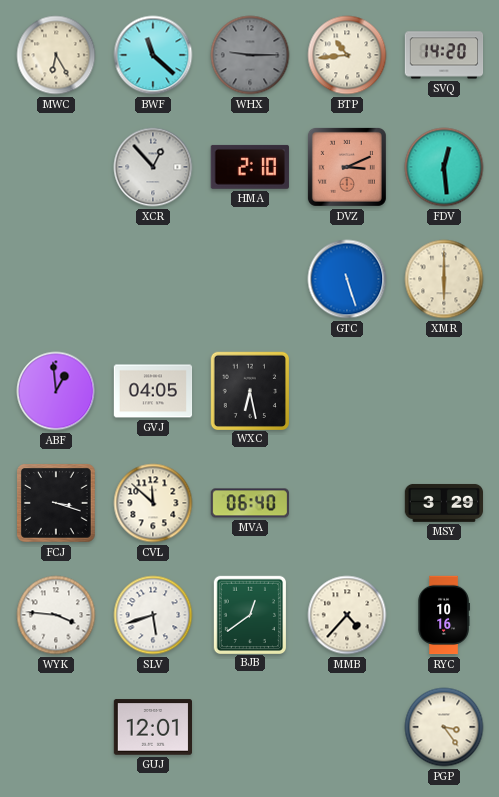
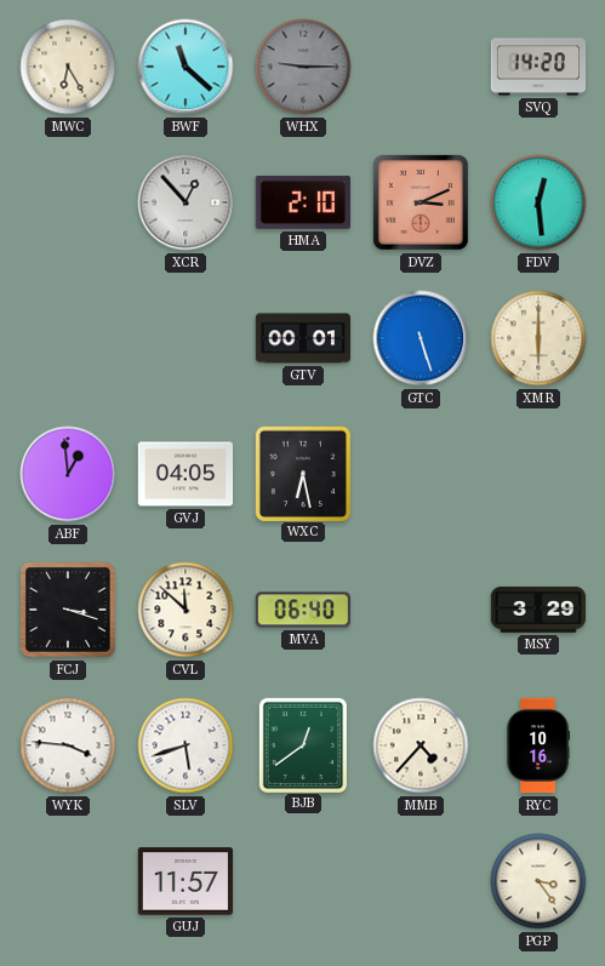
BTP: 10:44 -> none
GTV: none -> 00:01
GUJ: 12:01 -> 11:57
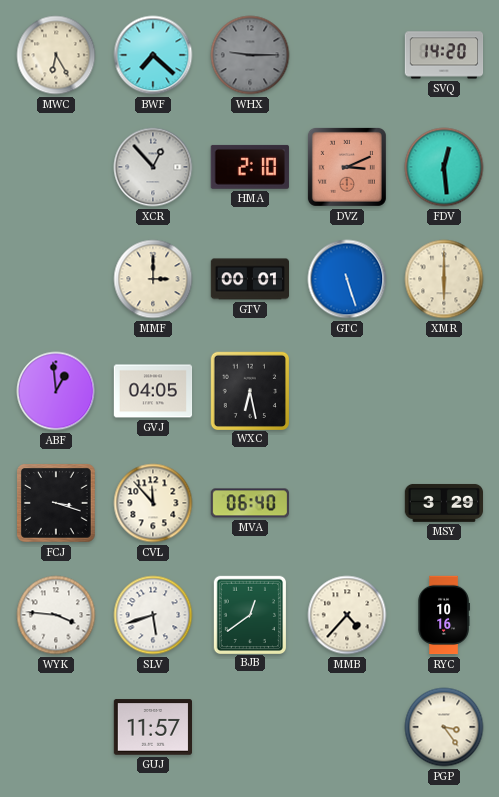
BWF: 11:22 -> 7:22
MMF: none -> 3:00
CVL: 11:52 -> 11:53
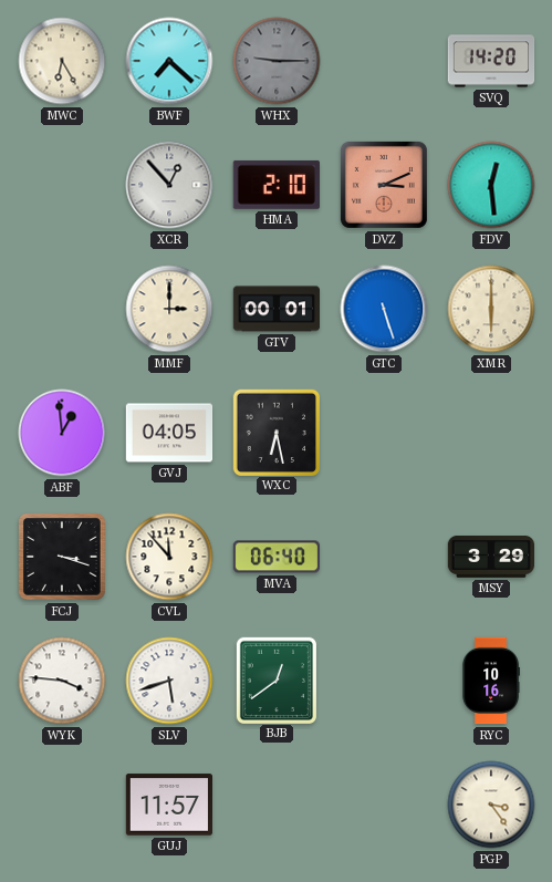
MMB: 4:37 -> none
